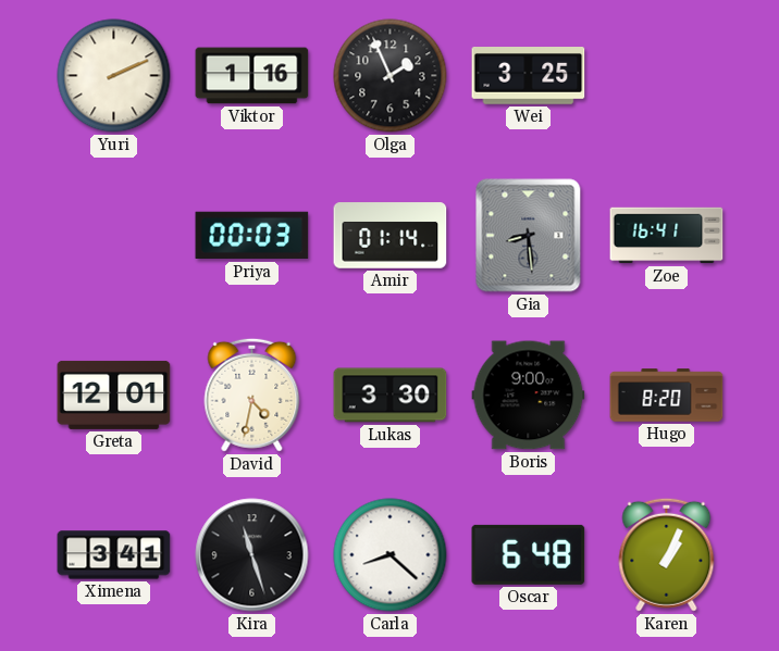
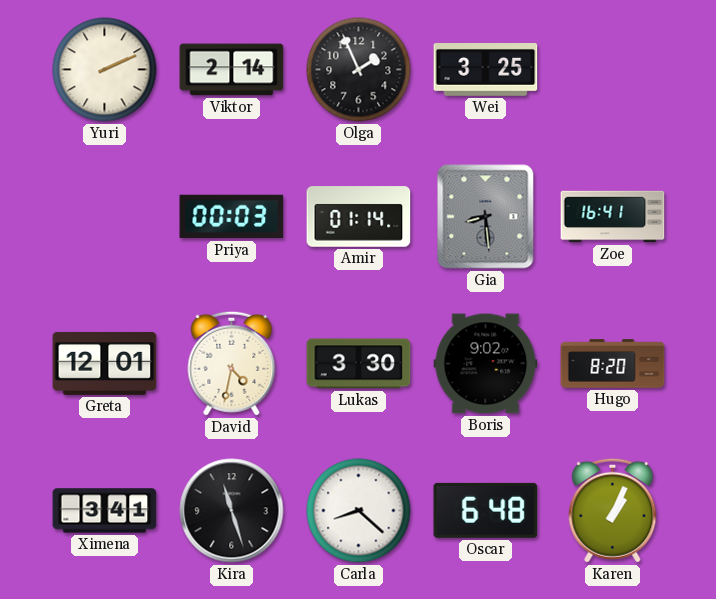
Viktor: 1:16 -> 2:14
Boris: 9:00 -> 9:02
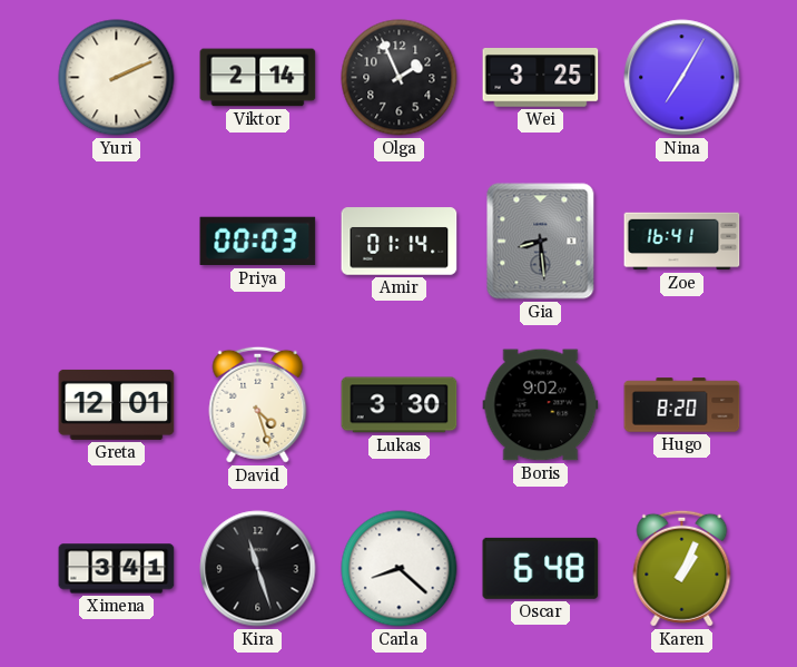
Nina: none -> 7:05
David: 4:32 -> 4:27
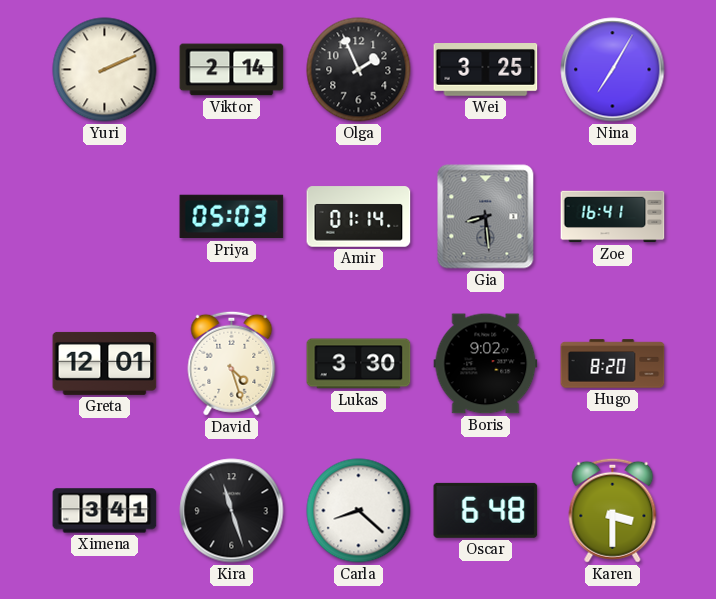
Priya: 00:03 -> 05:03
Karen: 1:04 -> 3:30
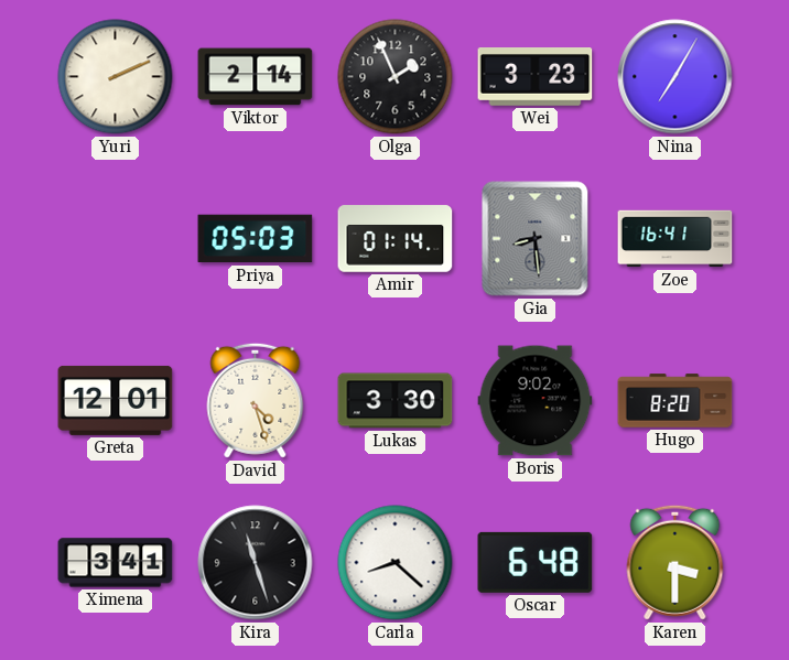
Wei: 3:25 -> 3:23
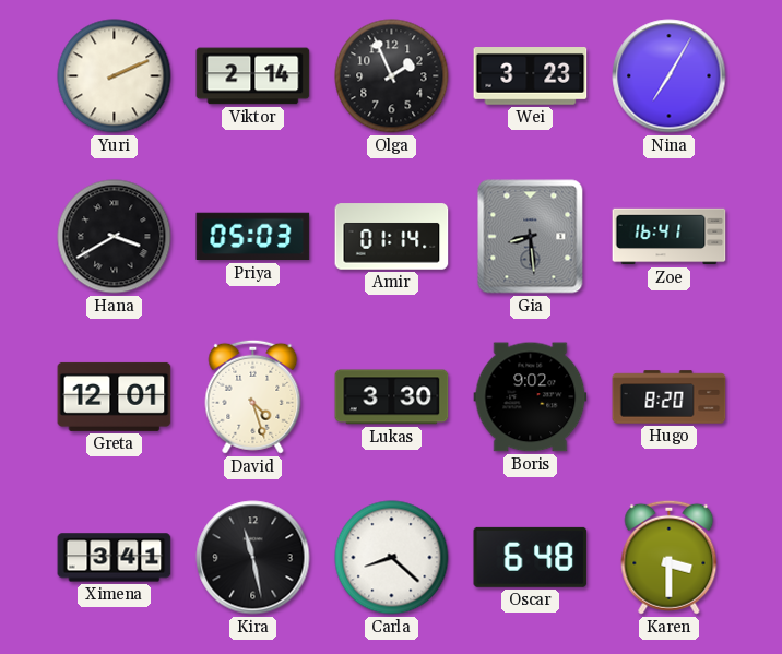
Hana: none -> 3:40
Kira: 11:27 -> 11:28
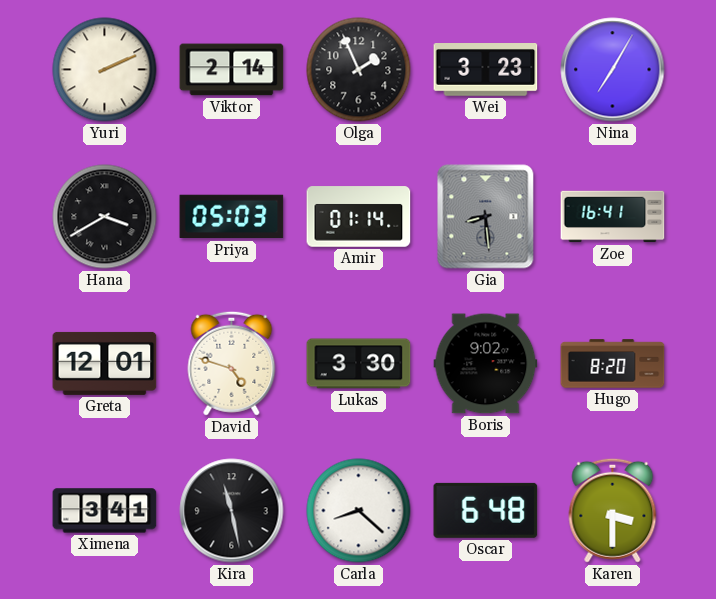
David: 4:27 -> 4:48
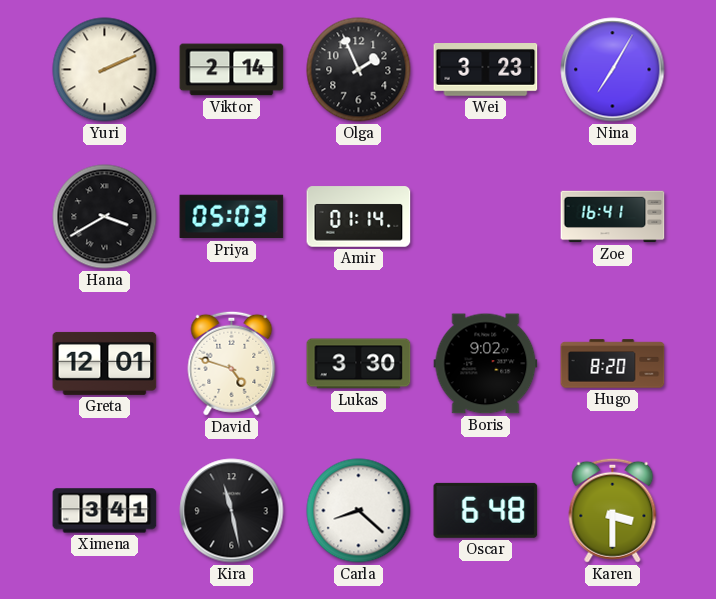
Gia: 8:29 -> none
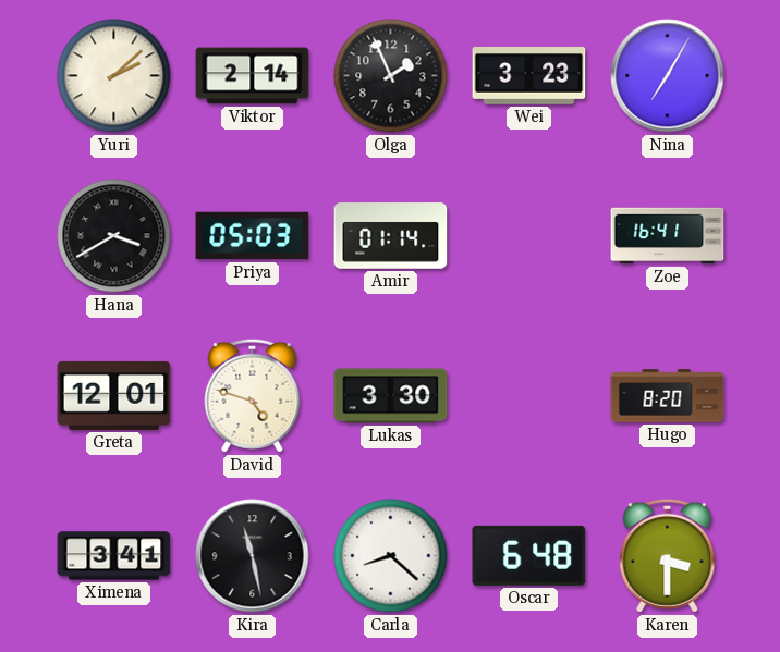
Yuri: 2:11 -> 2:08
Boris: 9:02 -> none
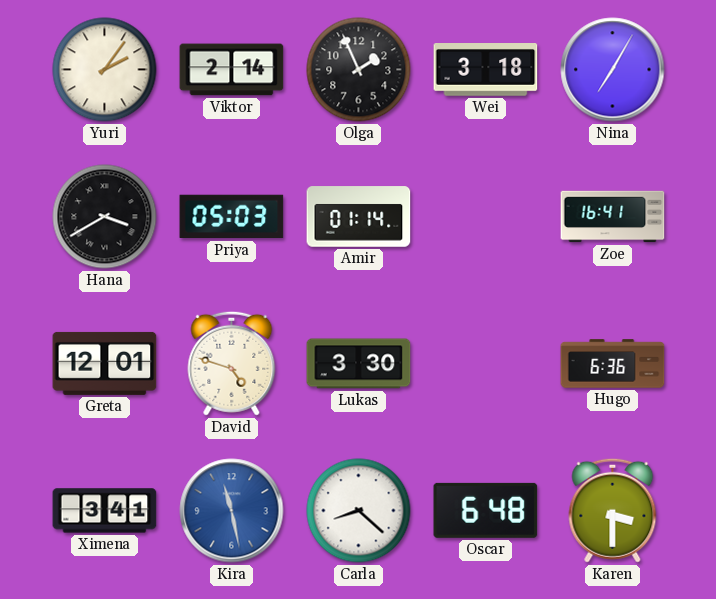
Yuri: 2:08 -> 2:06
Wei: 3:23 -> 3:18
Hugo: 8:20 -> 6:36
Kira dial: black -> blue
